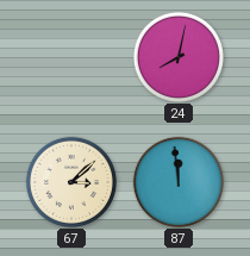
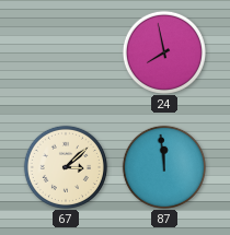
24: 8:02 -> 7:58
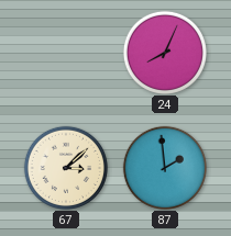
24: 7:58 -> 8:04
87: 11:59 -> 1:59
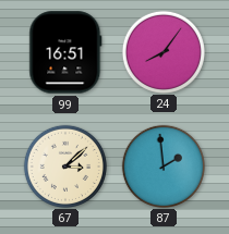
99: none -> 16:51
24: 8:04 -> 8:06
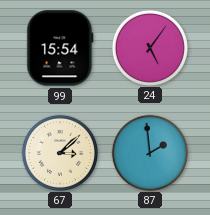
99: 16:51 -> 15:54
24: 8:06 -> 5:06
